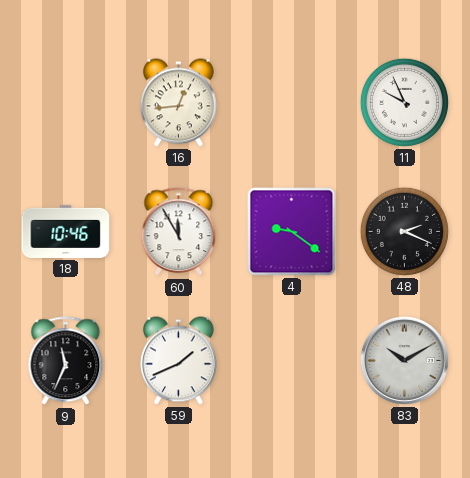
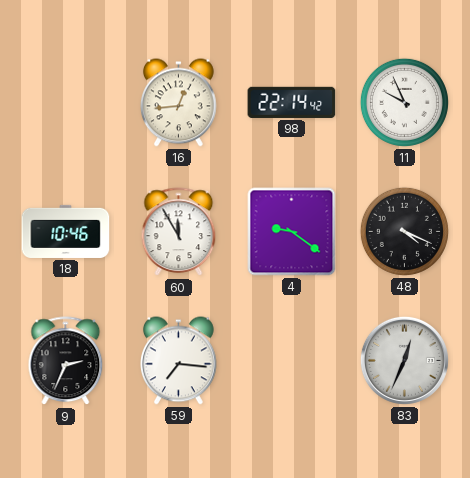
98: none -> 22:14
48: 2:19 -> 4:19
9: 11:34 -> 2:34
59: 1:41 -> 7:16
83: 10:10 -> 12:34
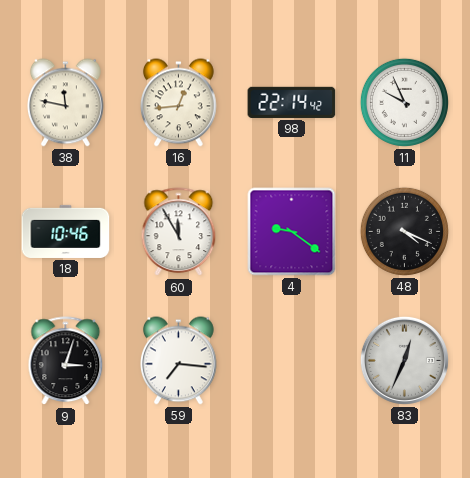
38: none -> 11:47
9: 2:34 -> 3:03
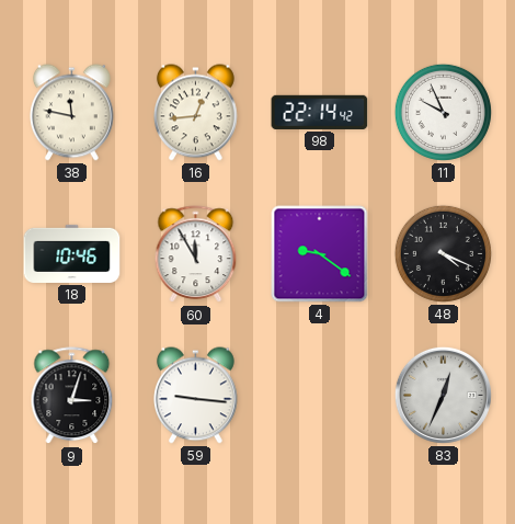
59: 7:16 -> 9:16
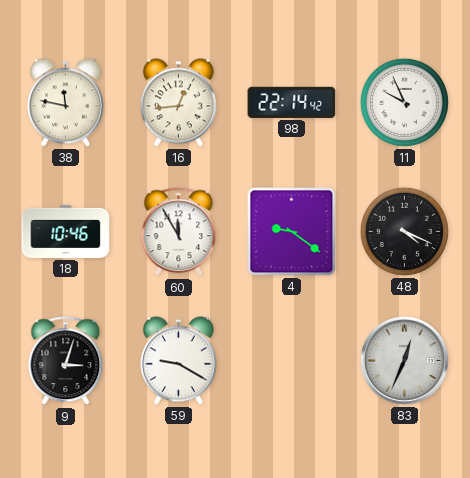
59: 9:16 -> 9:20
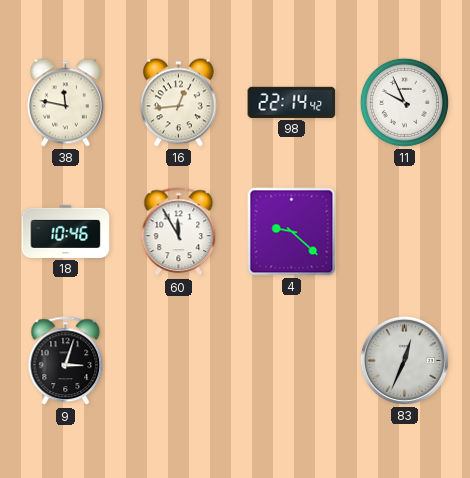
4: 9:21 -> 9:22
48: 4:19 -> none
59: 9:20 -> none
